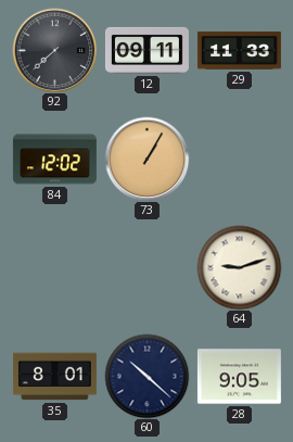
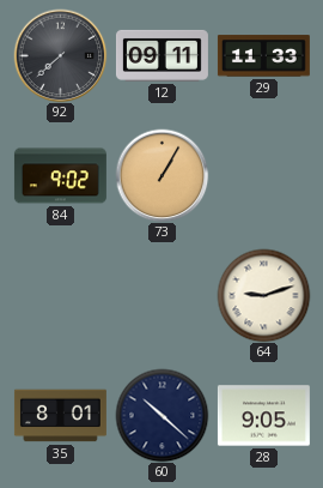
84: 12:02 -> 9:02
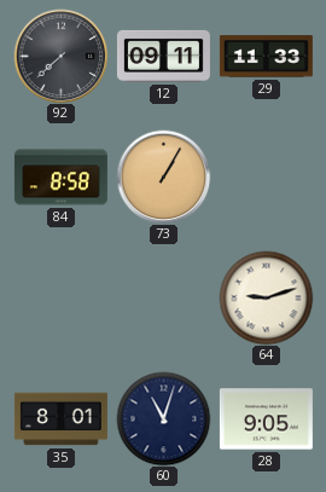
84: 9:02 -> 8:58
60: 10:22 -> 11:03
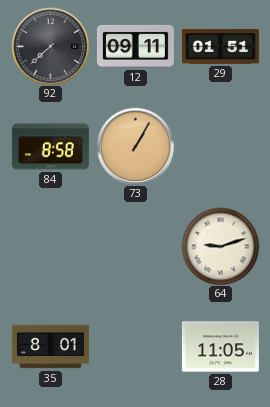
29: 11:33 -> 01:51
60: 11:03 -> none
28: 9:05 -> 11:05
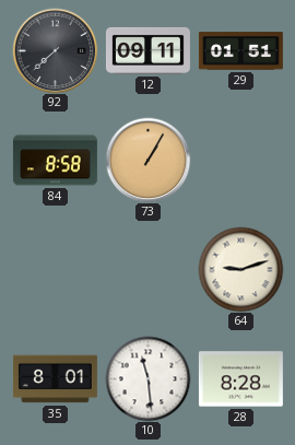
10: none -> 11:29
28: 11:05 -> 8:28
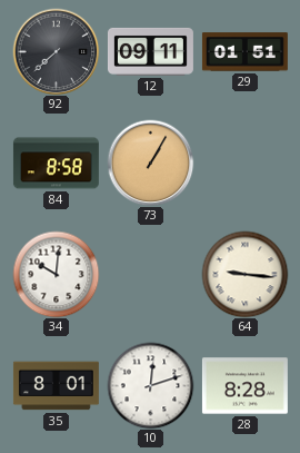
34: none -> 10:01
64: 9:12 -> 9:16
10: 11:29 -> 12:12
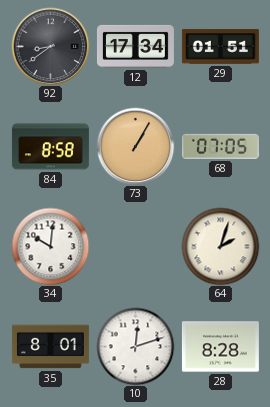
92: 7:38 -> 8:39
12: 09:11 -> 17:34
68: none -> 07:05
64: 9:16 -> 2:03
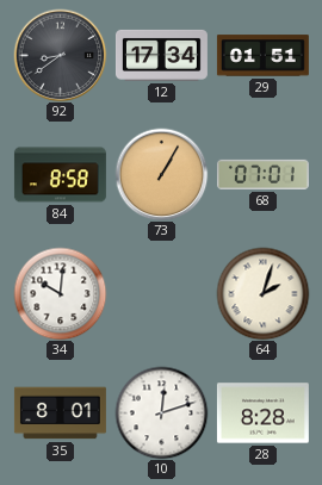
68: 07:05 -> 07:01
